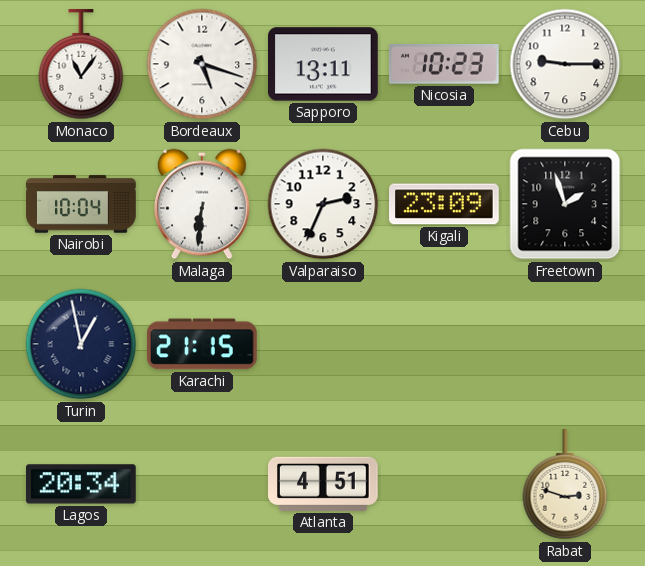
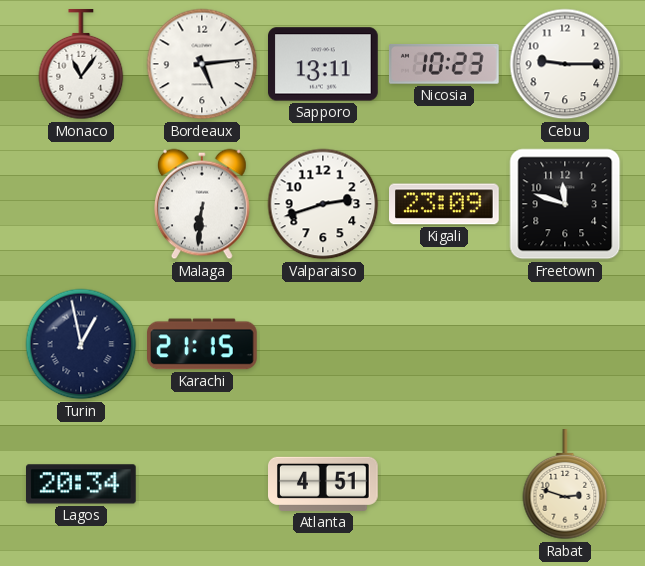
Bordeaux: 5:18 -> 5:14
Nairobi: 10:04 -> none
Valparaiso: 2:34 -> 2:42
Freetown: 1:57 -> 11:48
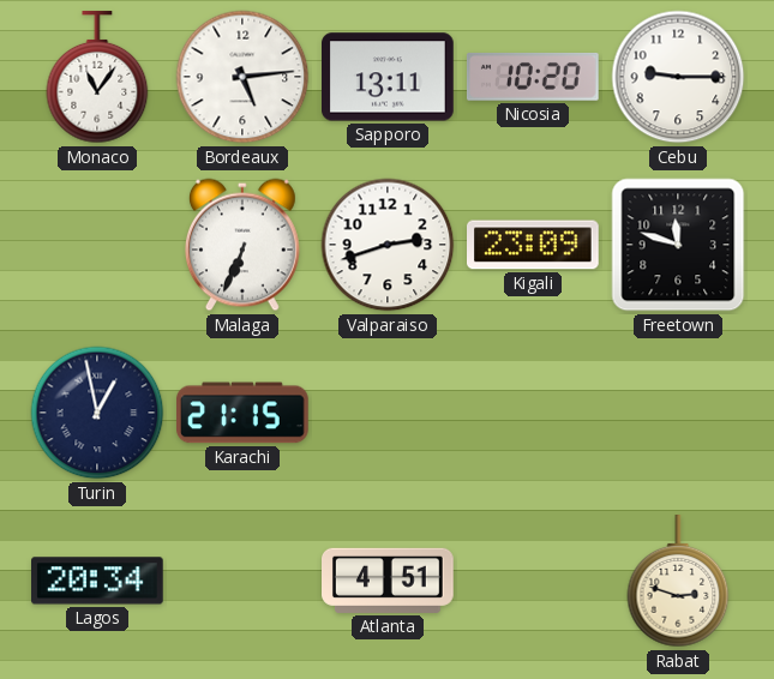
Nicosia: 10:23 -> 10:20
Malaga: 6:31 -> 6:34
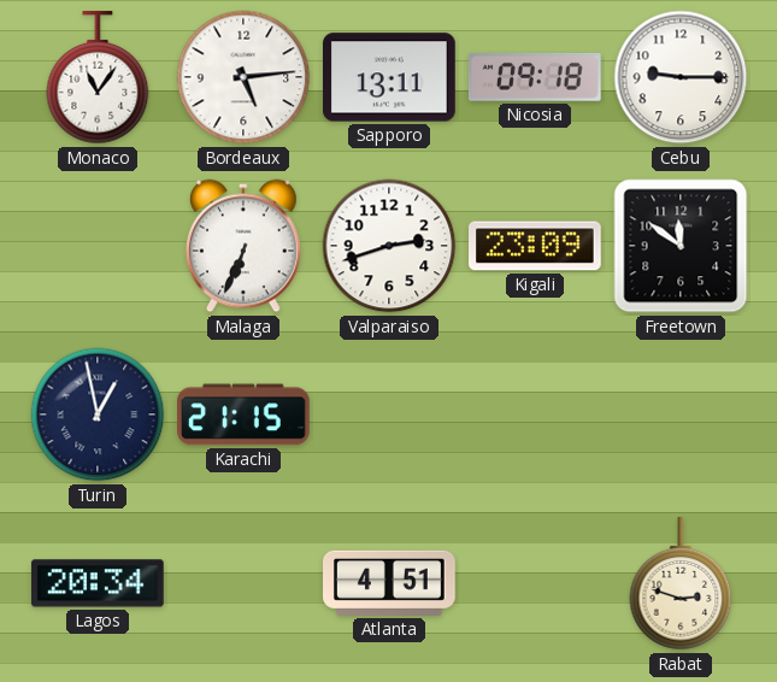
Nicosia: 10:20 -> 09:18
Freetown: 11:48 -> 11:51
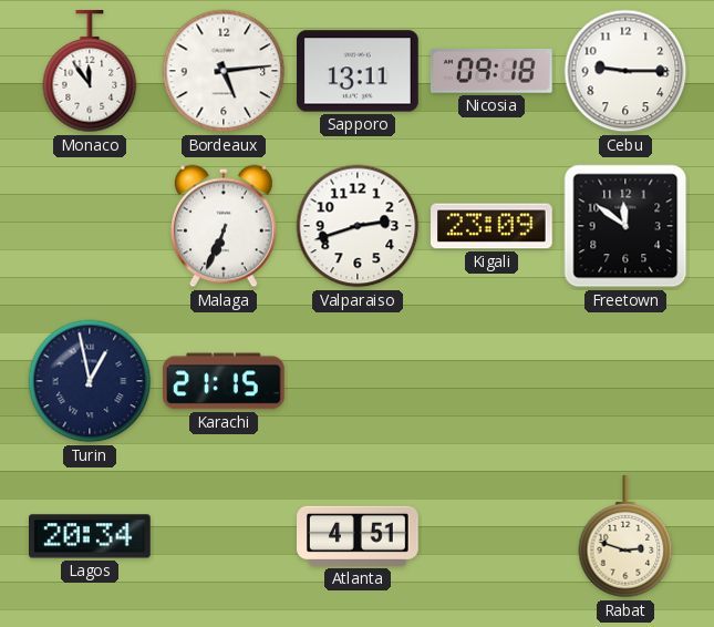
Monaco: 11:06 -> 11:54
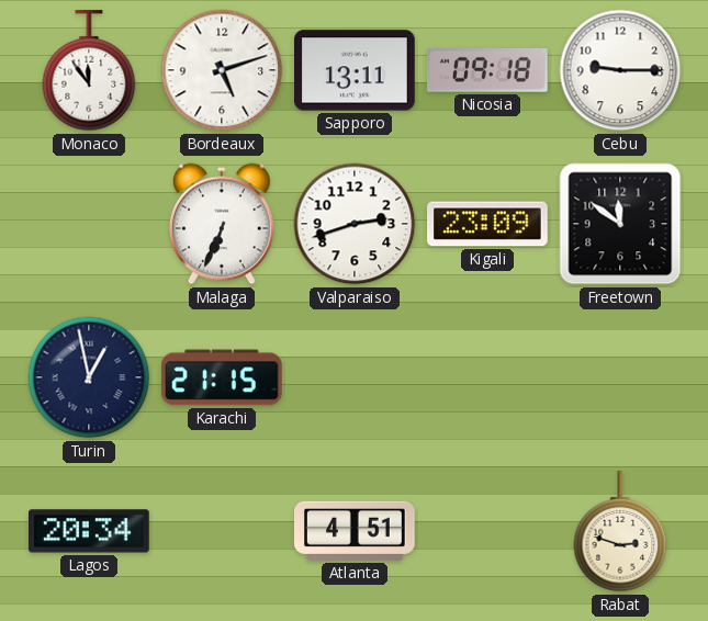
Bordeaux: 5:14 -> 5:12
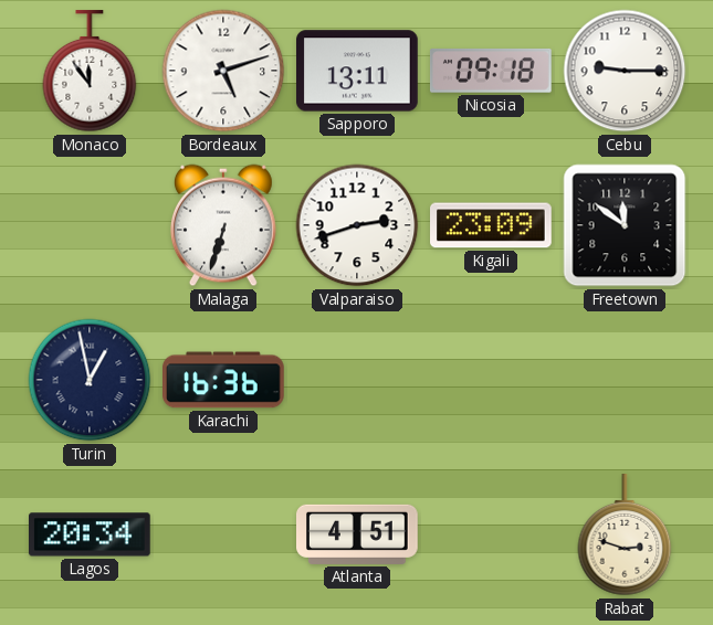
Malaga: 6:34 -> 6:33
Karachi: 21:15 -> 16:36
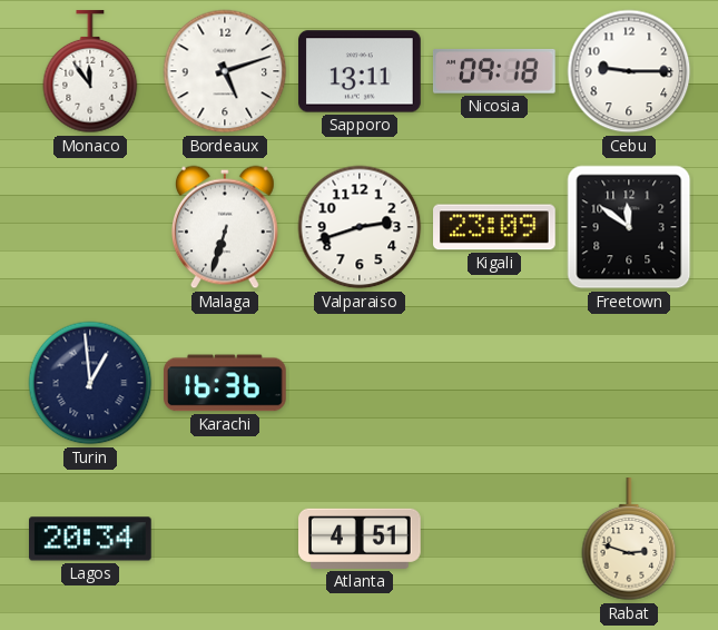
Turin: 12:58 -> 12:59
